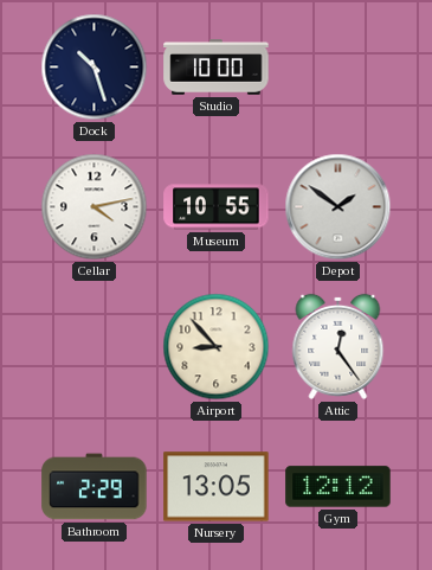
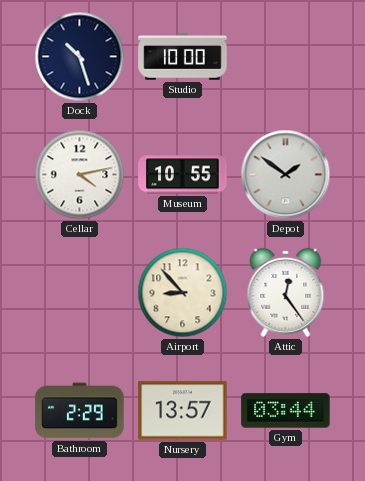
Nursery: 13:05 -> 13:57
Gym: 12:12 -> 03:44
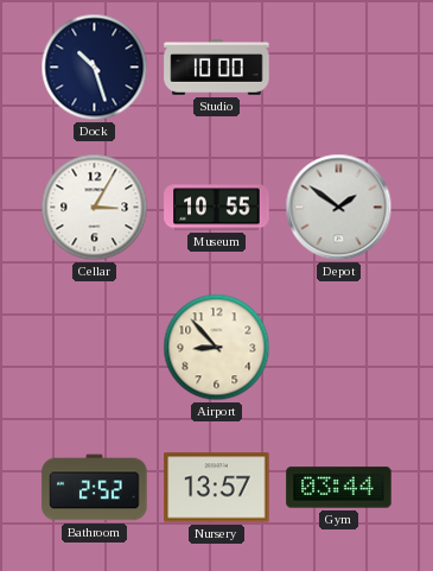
Cellar: 4:13 -> 3:05
Attic: 12:24 -> none
Bathroom: 2:29 -> 2:52
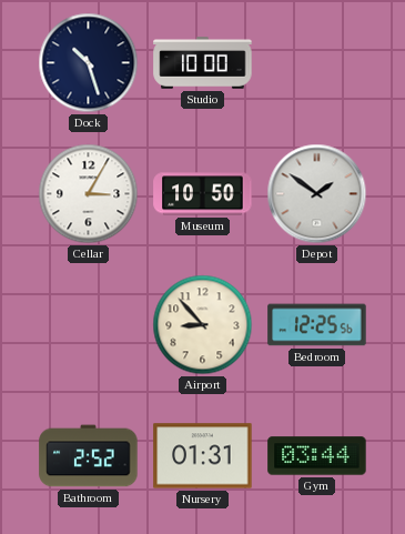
Museum: 10:55 -> 10:50
Bedroom: none -> 12:25
Nursery: 13:57 -> 01:31
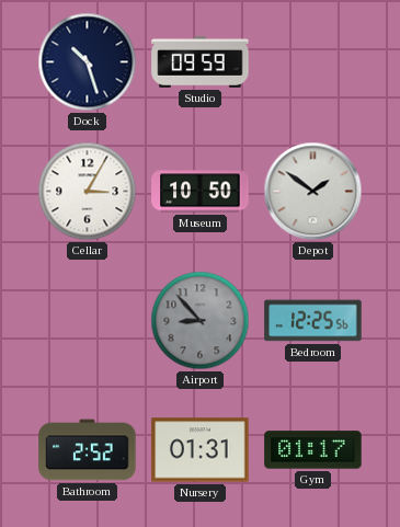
Studio: 10:00 -> 09:59
Airport dial: cream -> grey
Gym: 03:44 -> 01:17
